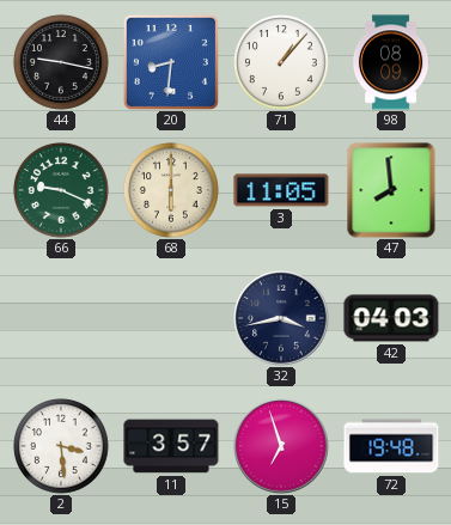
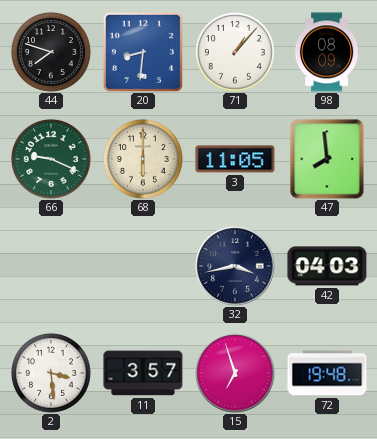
44: 9:17 -> 7:48
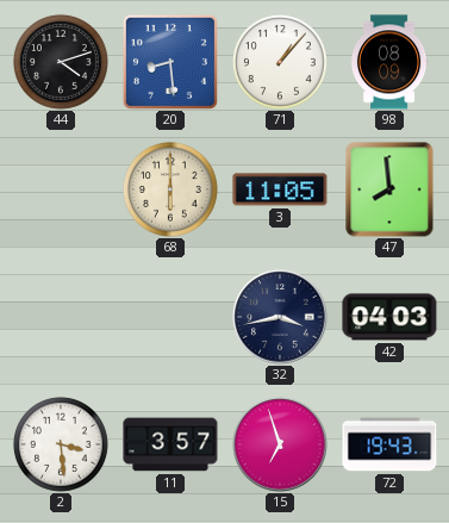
44: 7:48 -> 4:12
20: 8:31 -> 8:29
66: 9:19 -> none
72: 19:48 -> 19:43
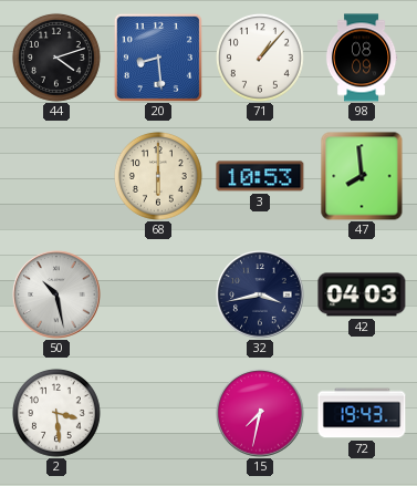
3: 11:05 -> 10:53
50: none -> 10:28
11: 3:57 -> none
15: 6:57 -> 7:32
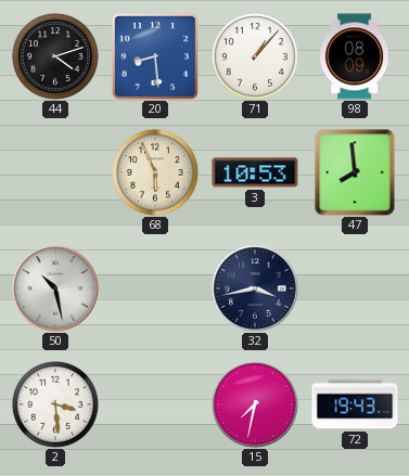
68: 6:00 -> 5:56
42: 04:03 -> none
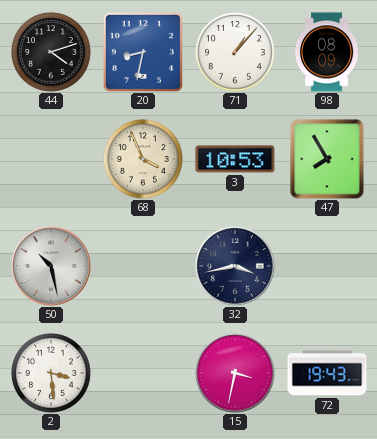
20: 8:29 -> 8:32
68: 5:56 -> 3:56
47: 7:59 -> 7:55
15: 7:32 -> 3:32
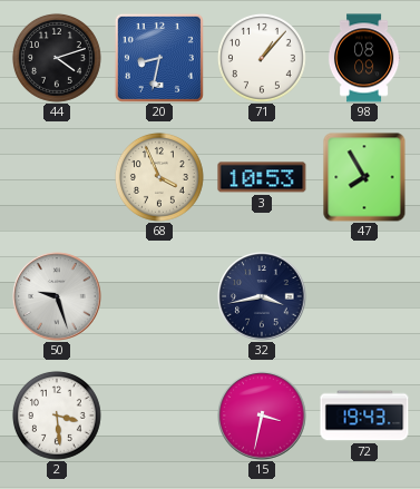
50: 10:28 -> 9:27
